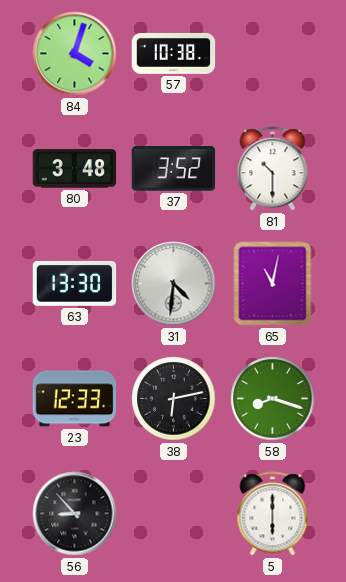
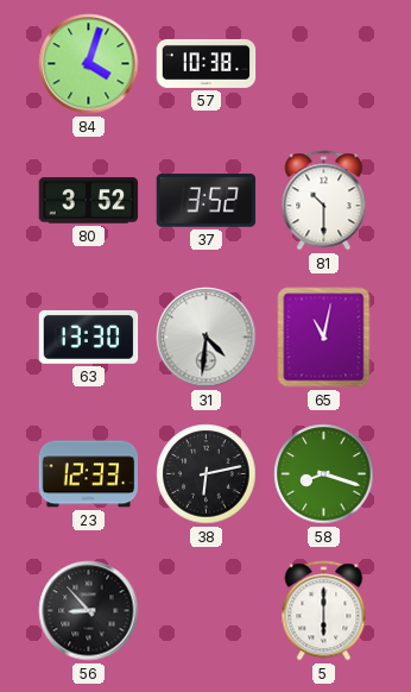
80: 3:48 -> 3:52
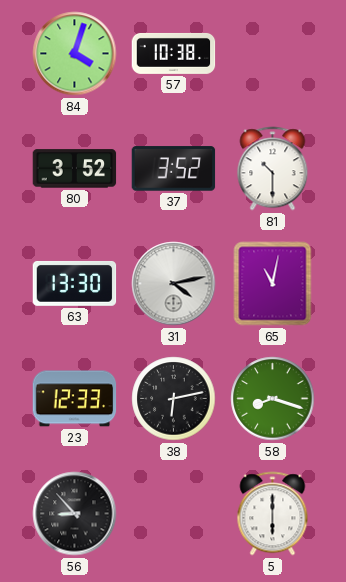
31: 4:31 -> 4:13
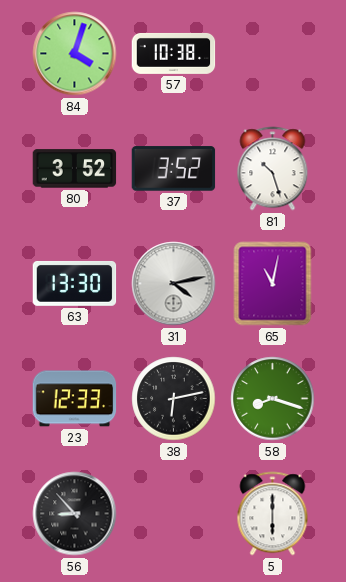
81: 10:30 -> 10:27
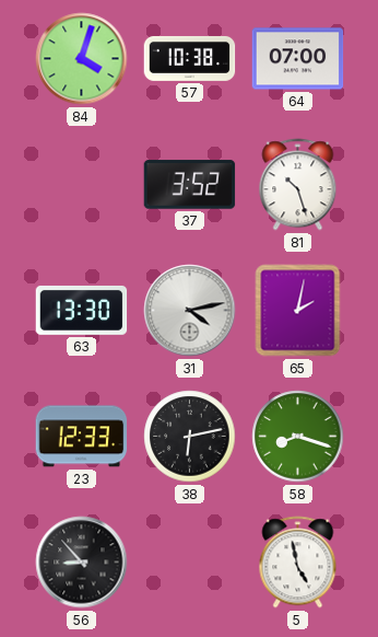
64: none -> 07:00
80: 3:52 -> none
65: 11:02 -> 2:02
5: 6:00 -> 4:58
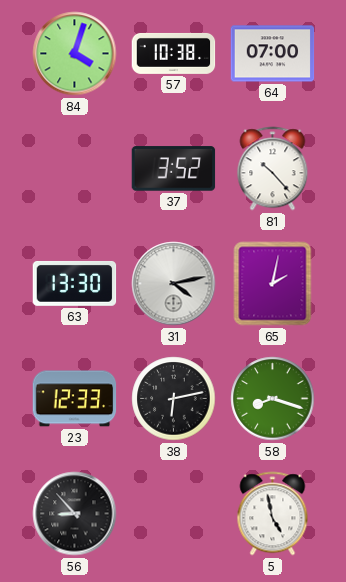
81: 10:27 -> 10:23
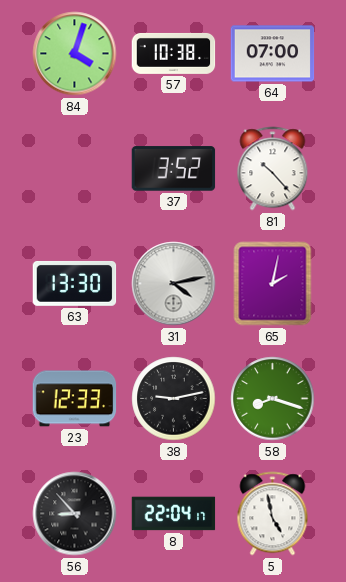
38: 6:13 -> 9:13
8: none -> 22:04
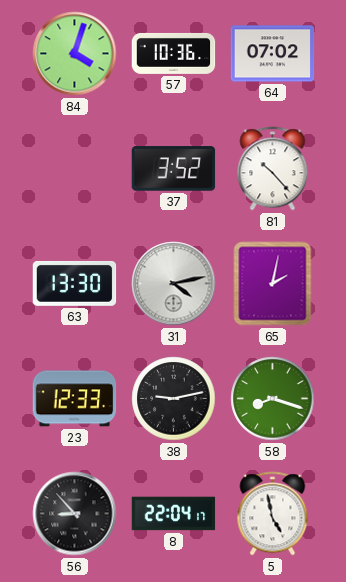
57: 10:38 -> 10:36
64: 07:00 -> 07:02
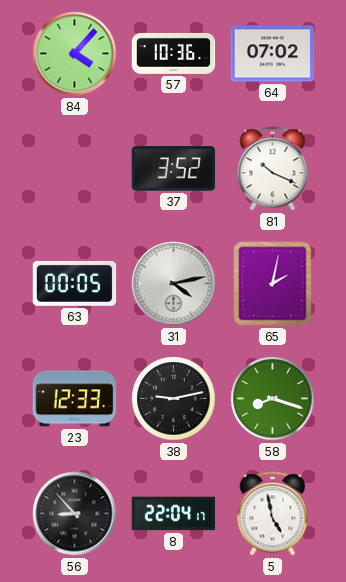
84: 4:03 -> 4:07
81: 10:23 -> 10:19
63: 13:30 -> 00:05
